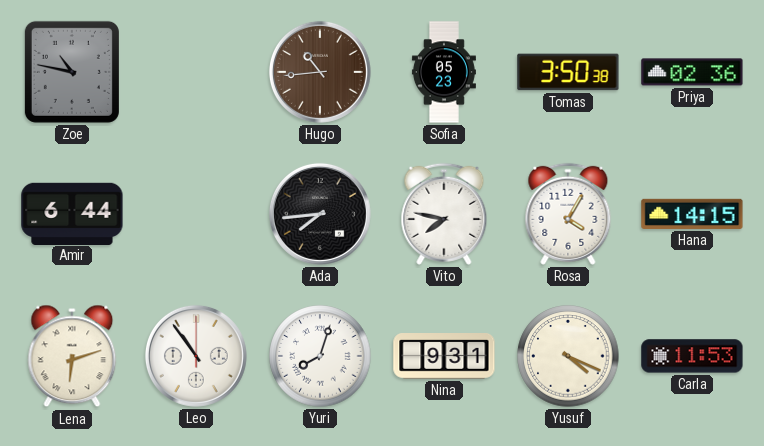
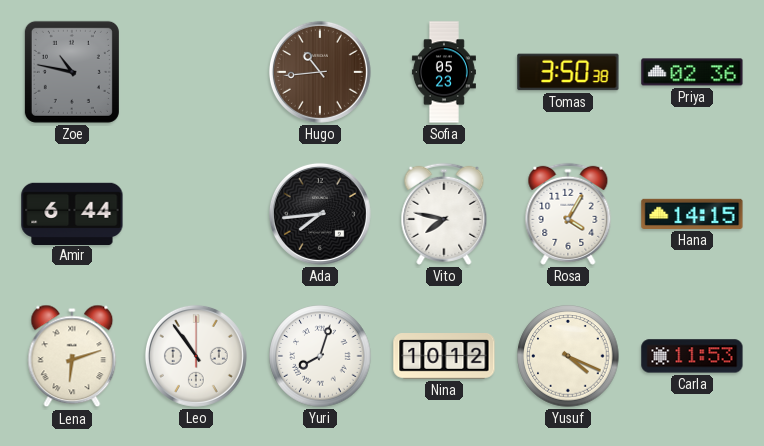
Nina: 9:31 -> 10:12
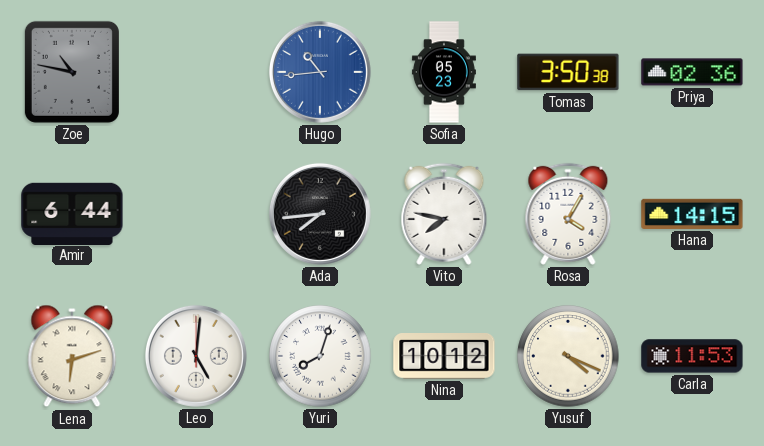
Hugo dial: brown -> blue
Leo: 10:54 -> 5:01
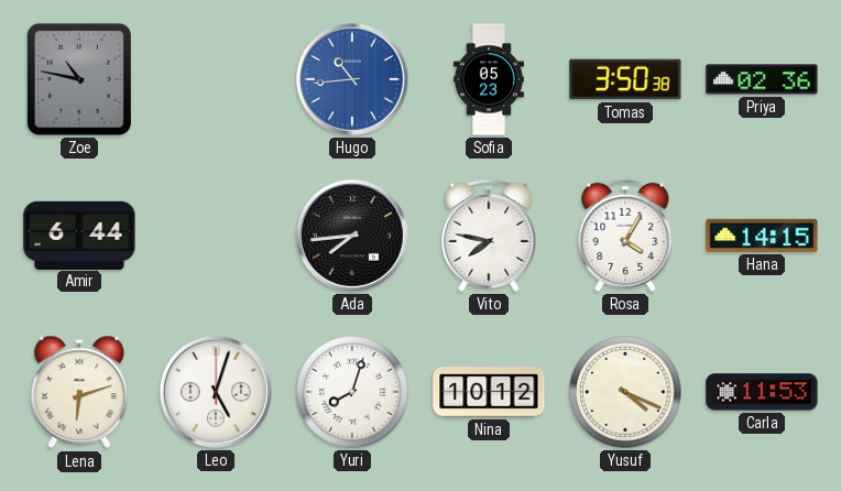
Leo: 5:01 -> 5:03
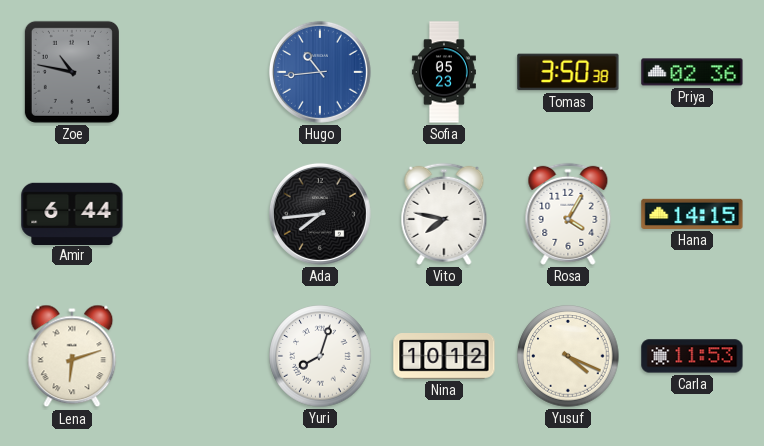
Leo: 5:03 -> none
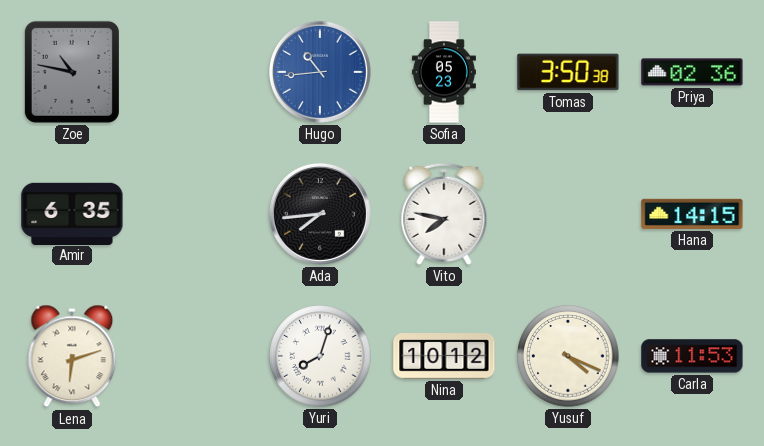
Amir: 6:44 -> 6:35
Rosa: 4:05 -> none
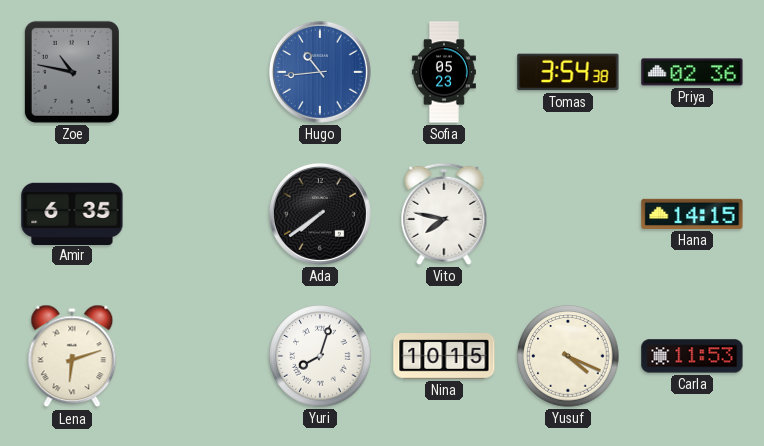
Tomas: 3:50 -> 3:54
Ada: 7:44 -> 7:39
Nina: 10:12 -> 10:15
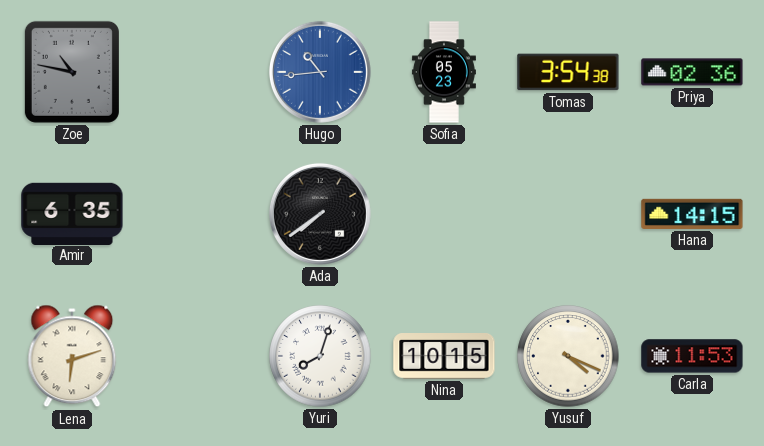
Vito: 7:47 -> none
